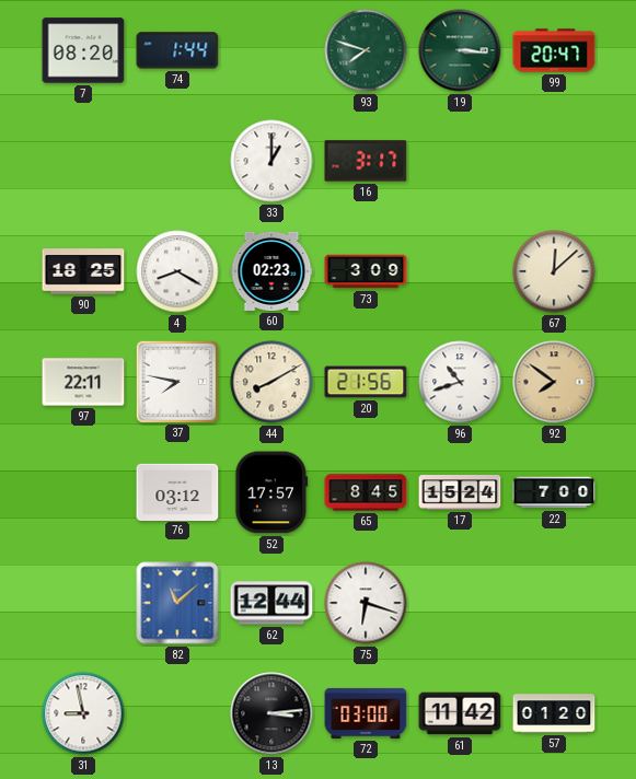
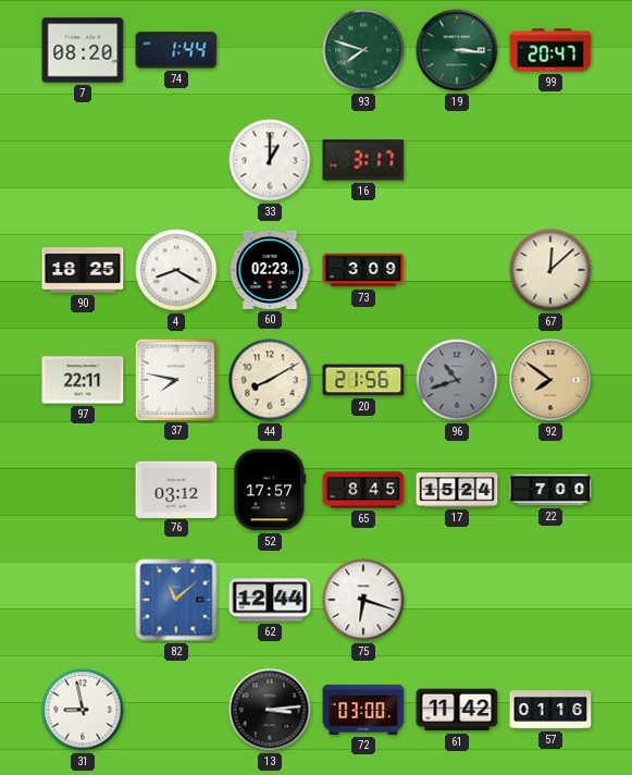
96 dial: white -> grey
57: 01:20 -> 01:16
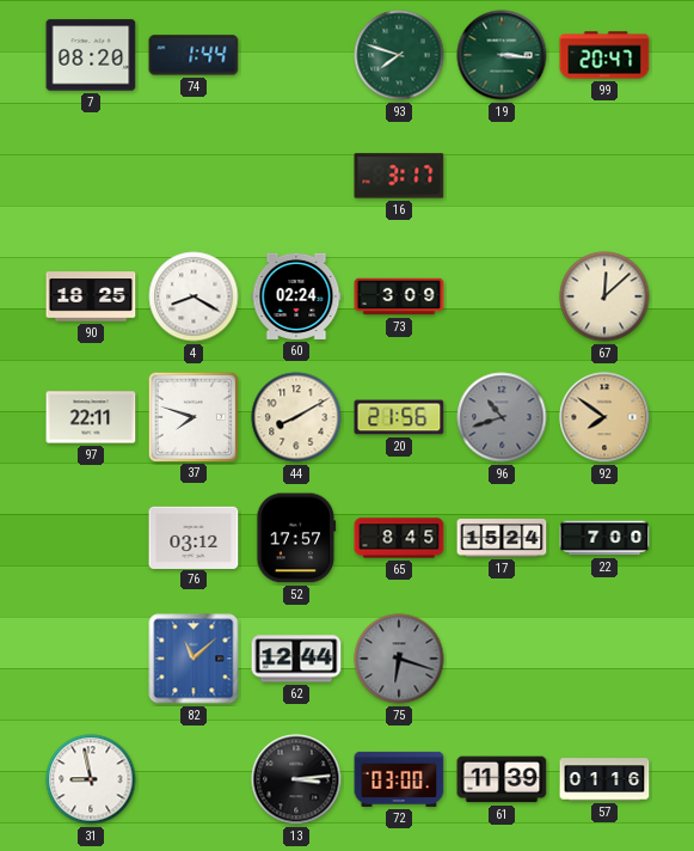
33: 1:00 -> none
60: 02:23 -> 02:24
37: 7:47 -> 7:48
75 dial: white -> grey
61: 11:42 -> 11:39
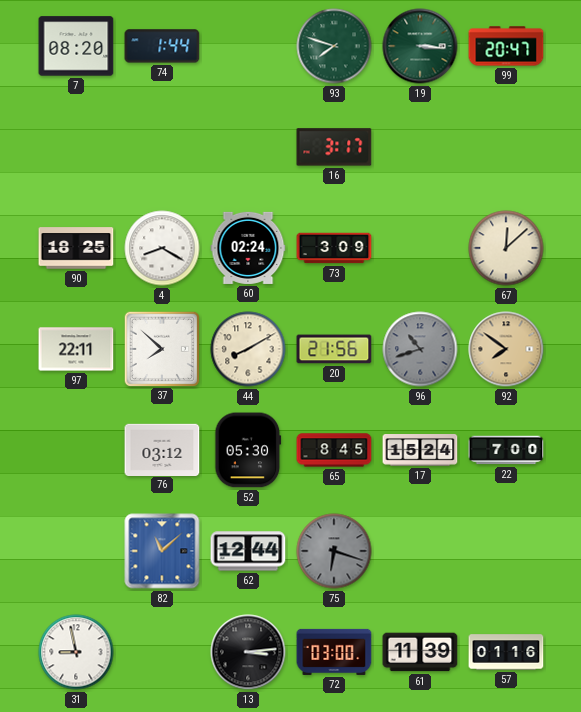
37: 7:48 -> 7:52
52: 17:57 -> 05:30
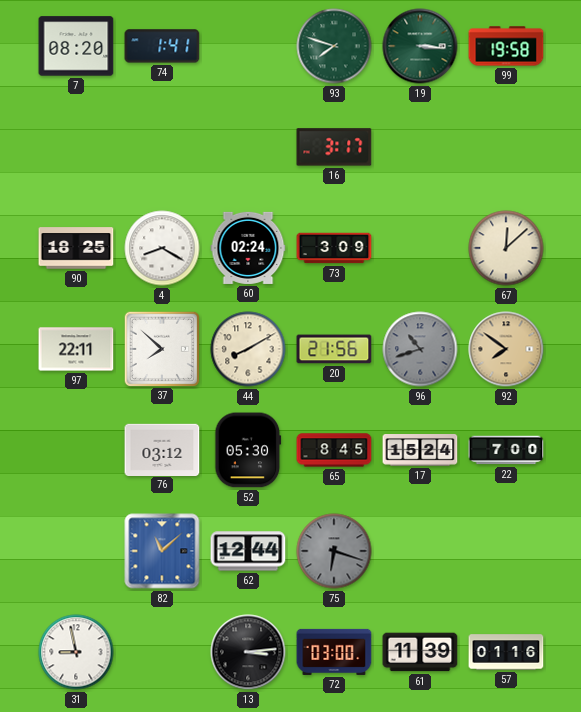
74: 1:44 -> 1:41
99: 20:47 -> 19:58
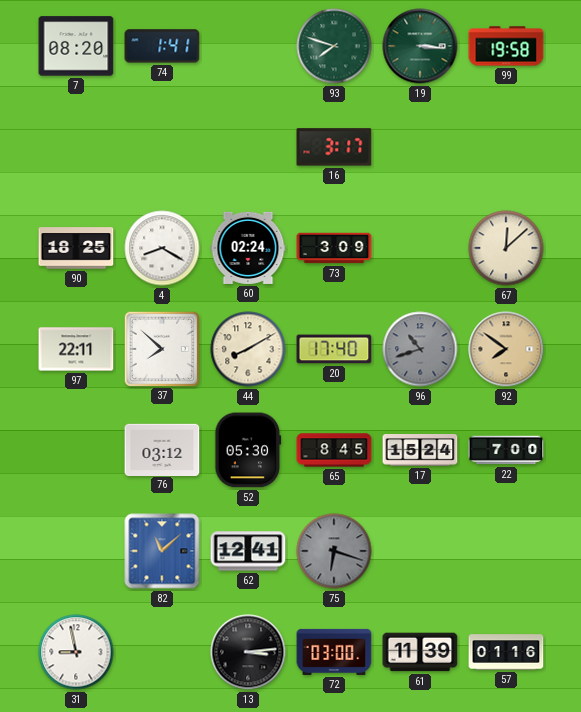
20: 21:56 -> 17:40
62: 12:44 -> 12:41
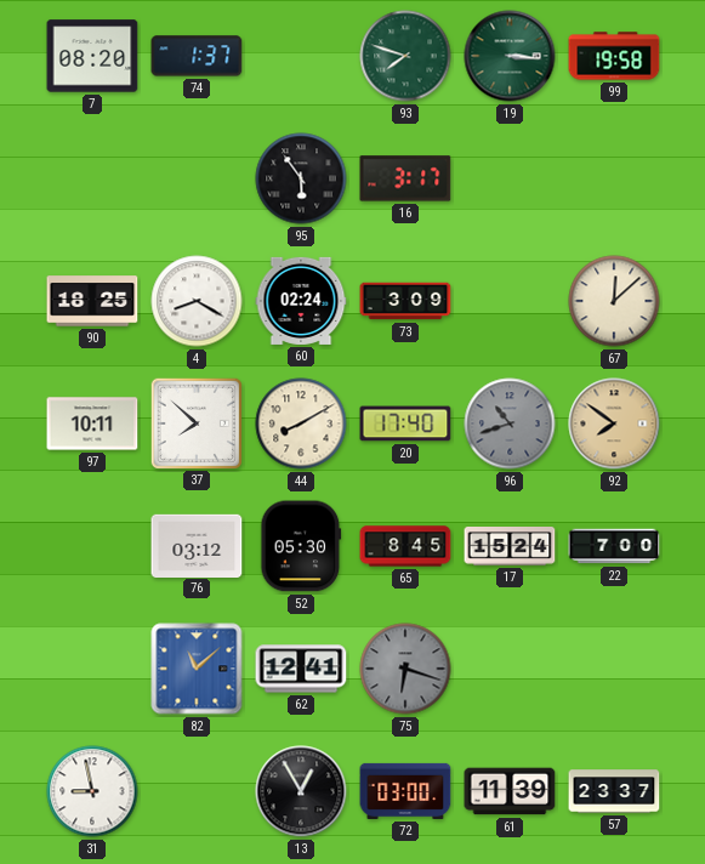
74: 1:41 -> 1:37
95: none -> 5:54
97: 22:11 -> 10:11
13: 3:14 -> 12:55
57: 01:16 -> 23:37
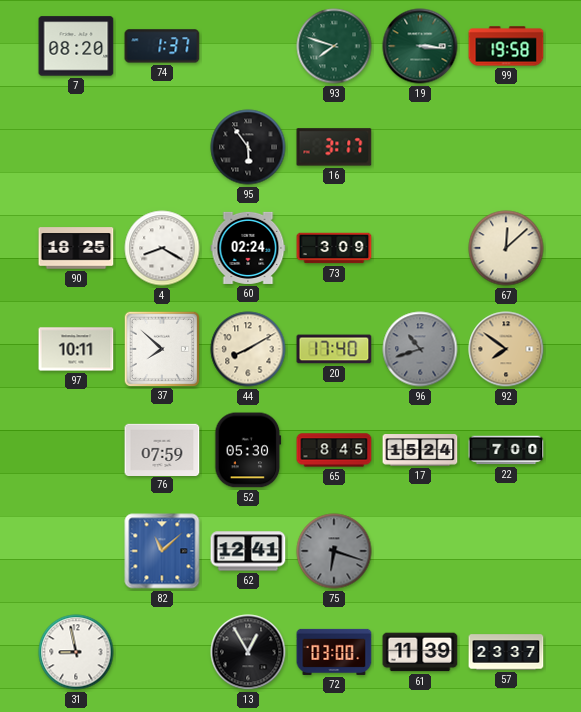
76: 03:12 -> 07:59
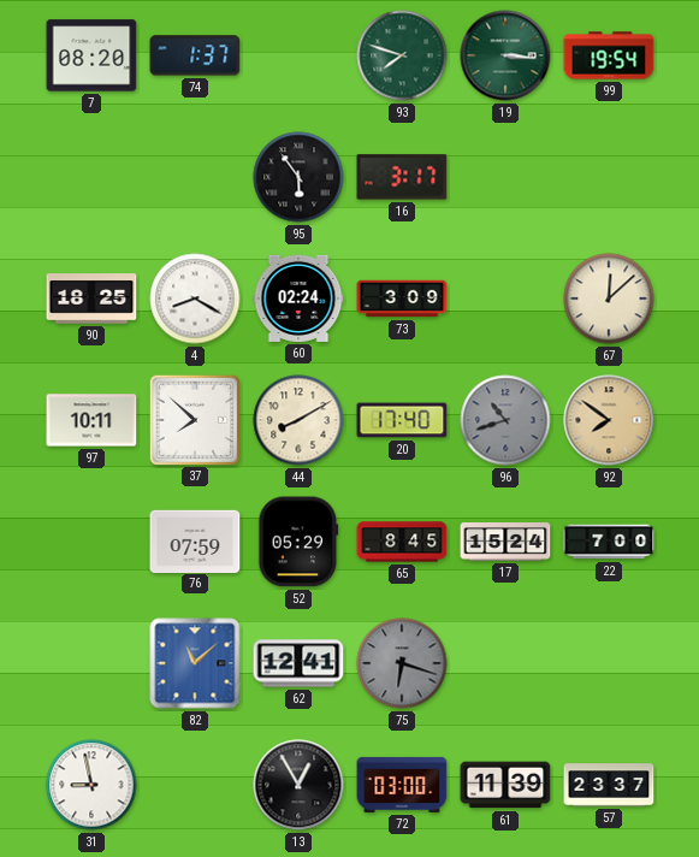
99: 19:58 -> 19:54
52: 05:30 -> 05:29
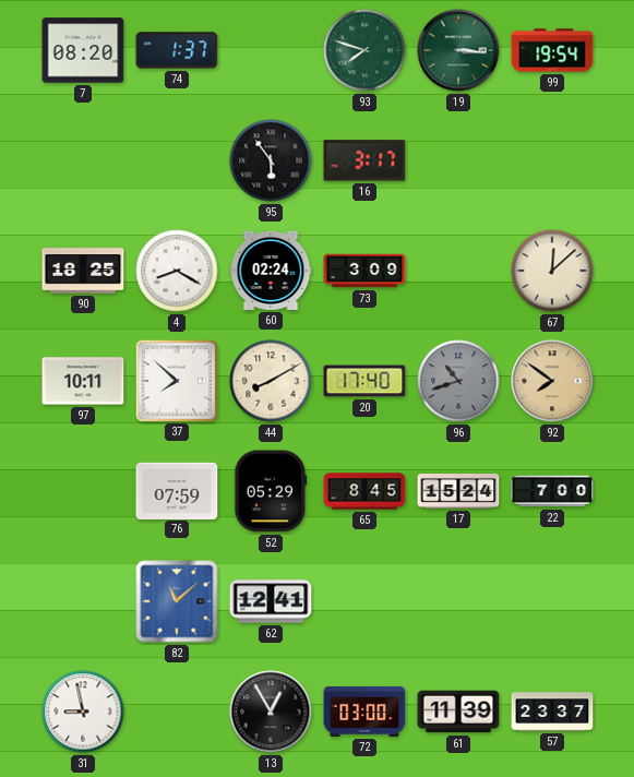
75: 6:18 -> none
